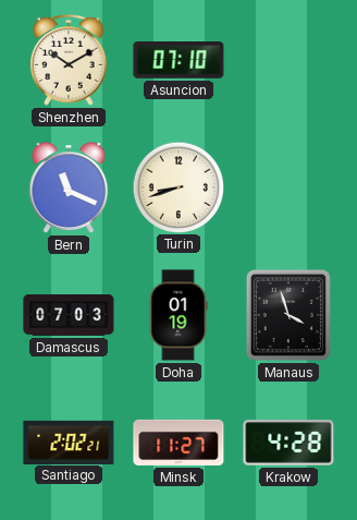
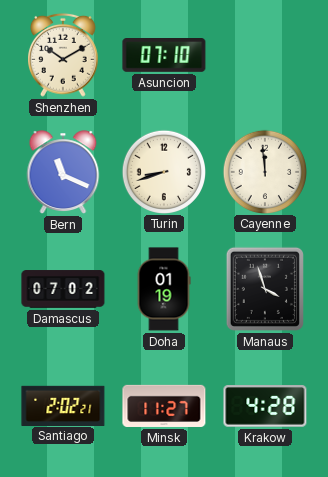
Cayenne: none -> 11:59
Damascus: 07:03 -> 07:02
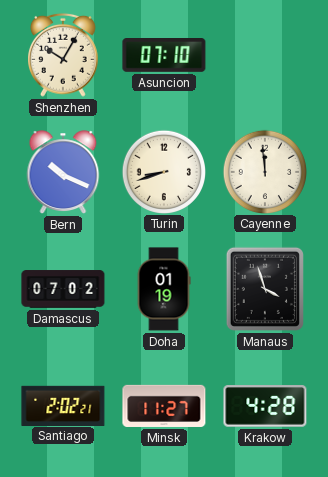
Shenzhen: 10:10 -> 10:05
Bern: 11:19 -> 10:19
